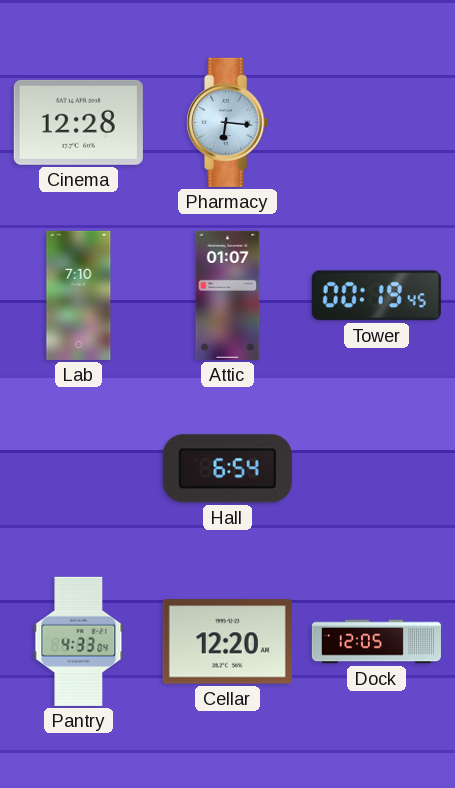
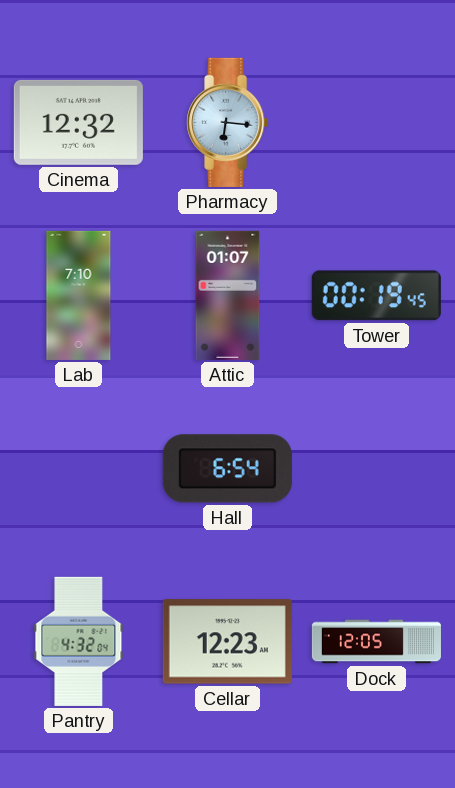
Cinema: 12:28 -> 12:32
Pantry: 4:33 -> 4:32
Cellar: 12:20 -> 12:23
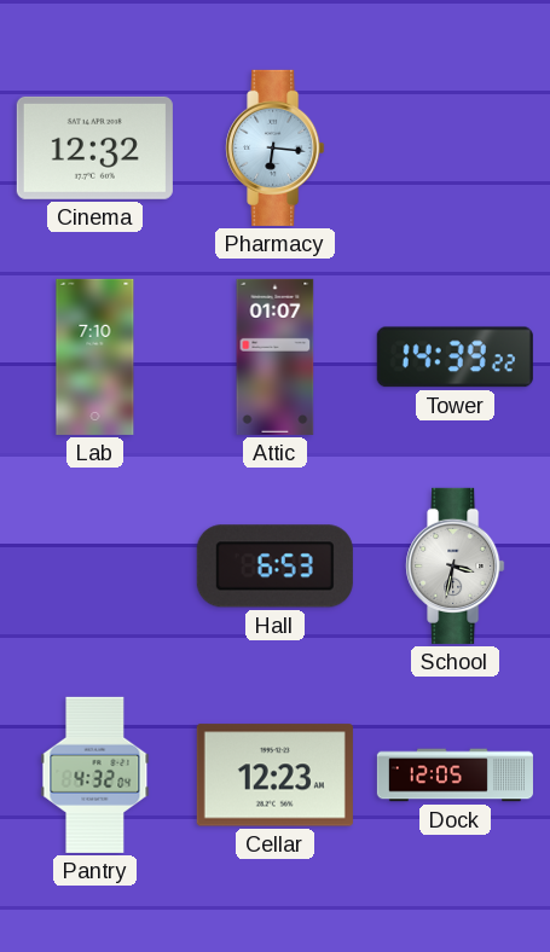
Tower: 00:19 -> 14:39
Hall: 6:54 -> 6:53
School: none -> 3:32
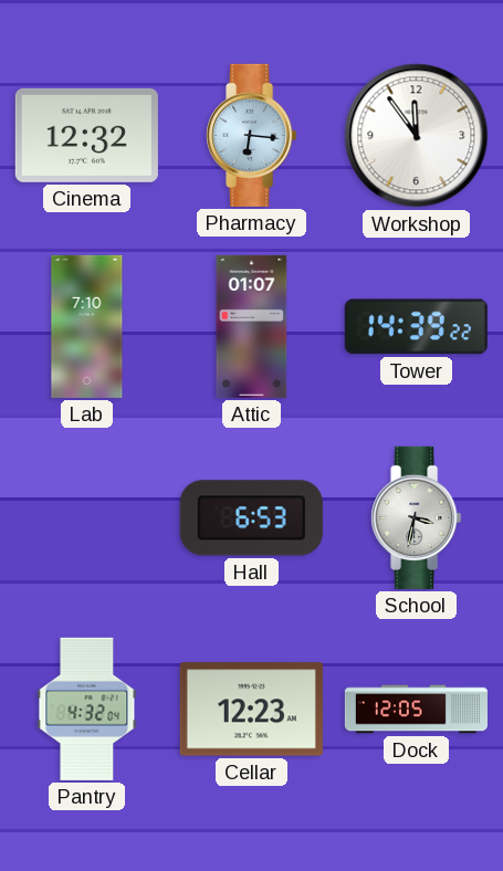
Workshop: none -> 11:54
